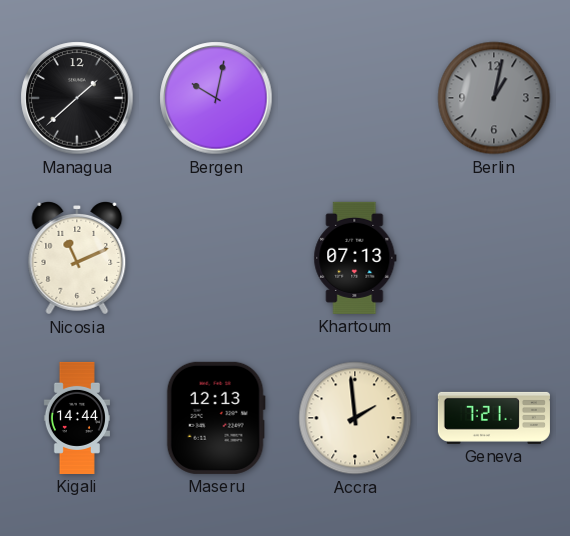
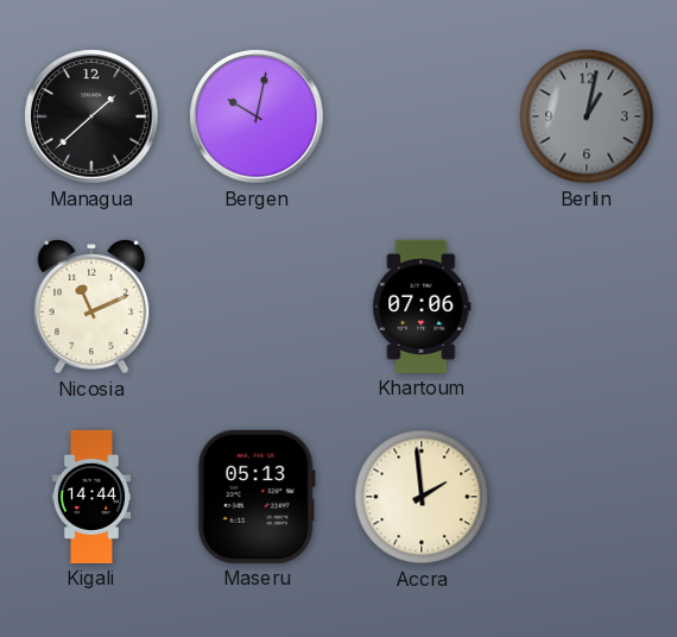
Khartoum: 07:13 -> 07:06
Maseru: 12:13 -> 05:13
Geneva: 7:21 -> none
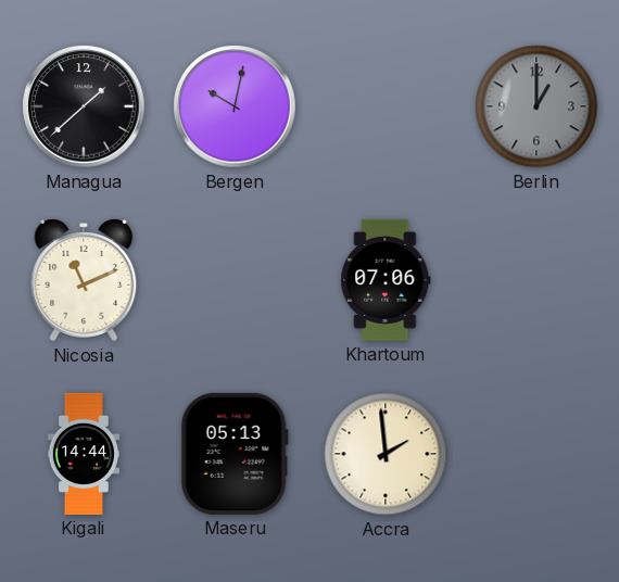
Berlin: 1:02 -> 1:00
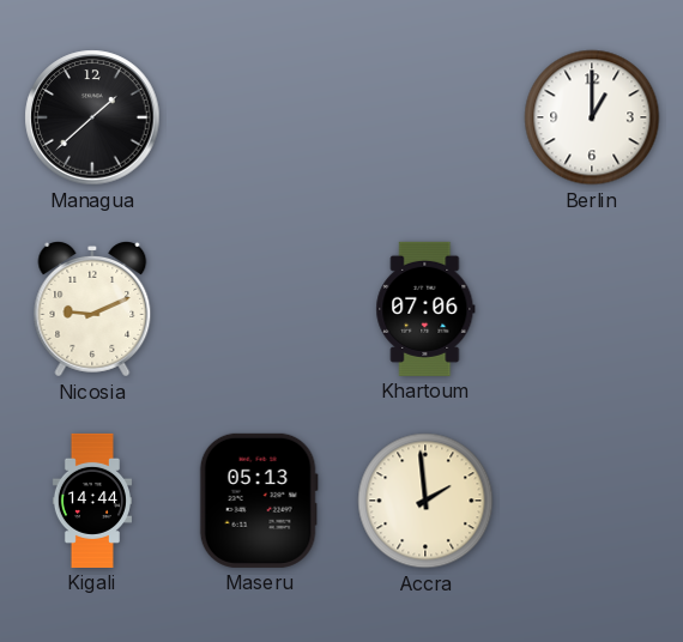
Bergen: 10:02 -> none
Berlin dial: grey -> white
Nicosia: 11:11 -> 9:11
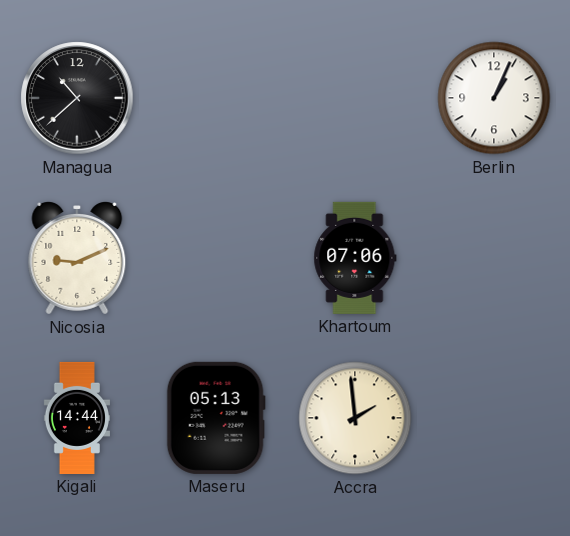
Managua: 1:38 -> 10:38
Berlin: 1:00 -> 1:04
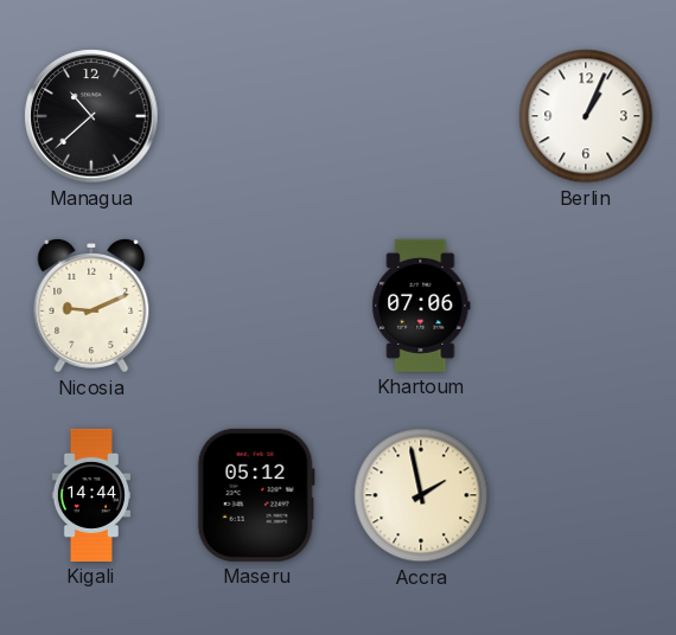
Maseru: 05:13 -> 05:12
Accra: 1:59 -> 1:58
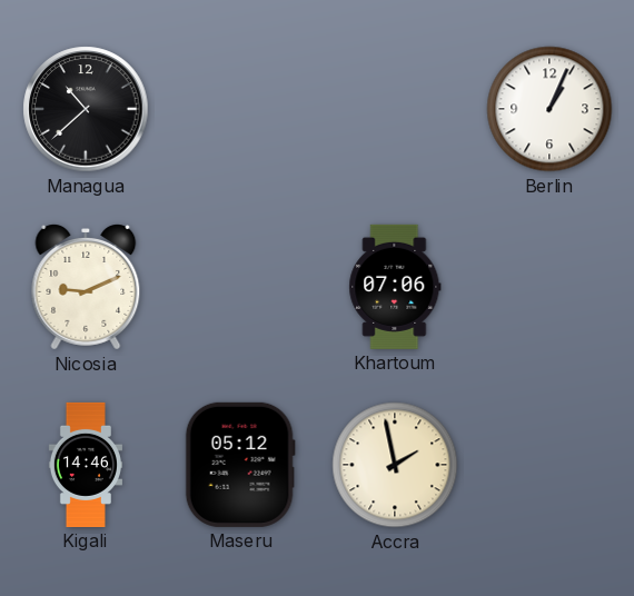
Kigali: 14:44 -> 14:46
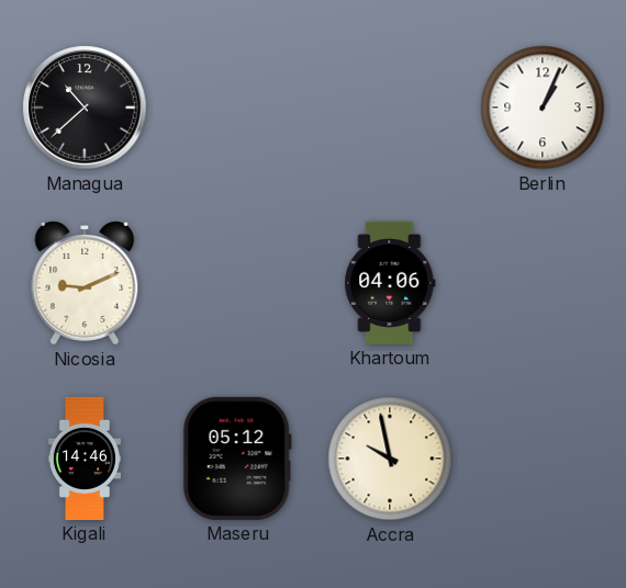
Khartoum: 07:06 -> 04:06
Accra: 1:58 -> 9:58
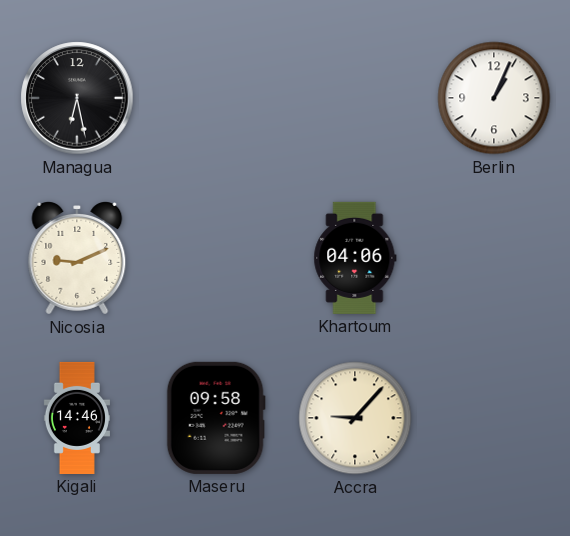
Managua: 10:38 -> 6:28
Maseru: 05:12 -> 09:58
Accra: 9:58 -> 9:07
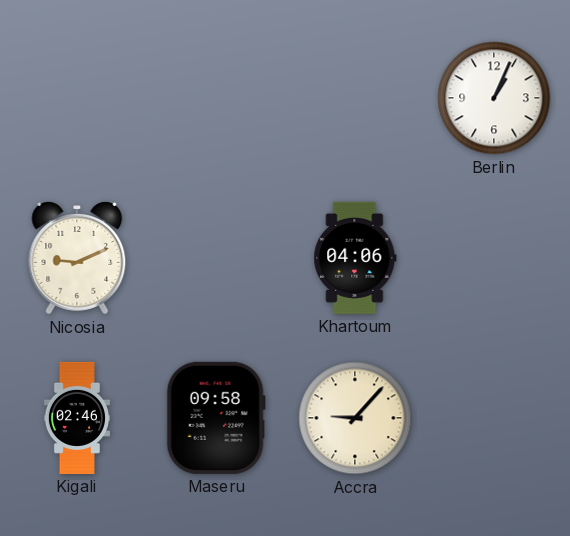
Managua: 6:28 -> none
Kigali: 14:46 -> 02:46
